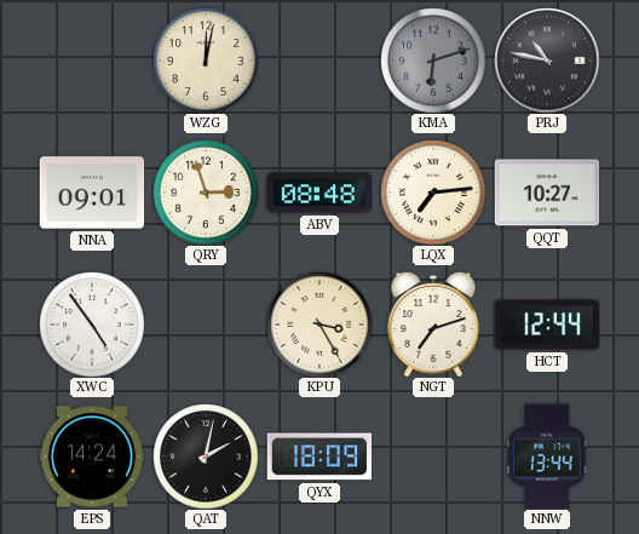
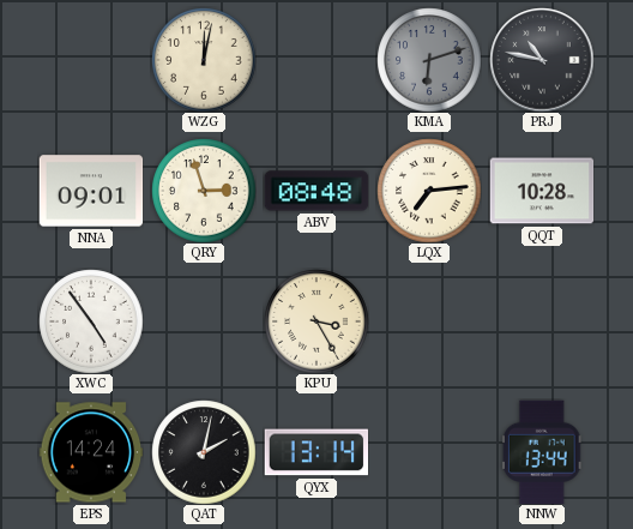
QQT: 10:27 -> 10:28
NGT: 7:12 -> none
HCT: 12:44 -> none
QYX: 18:09 -> 13:14
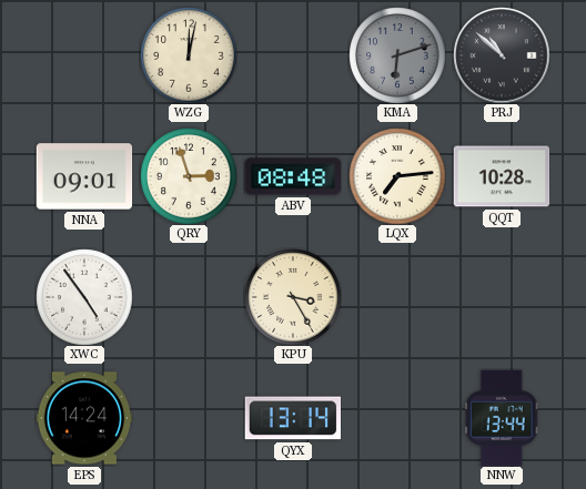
PRJ: 10:47 -> 10:52
QAT: 2:02 -> none
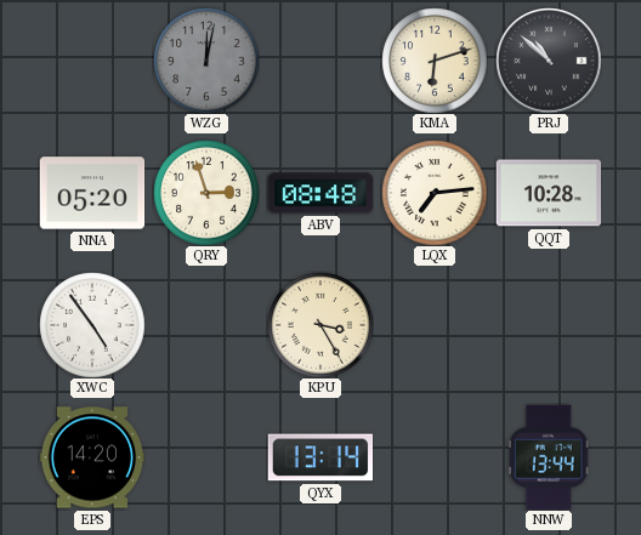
WZG dial: cream -> grey
KMA dial: grey -> cream
NNA: 09:01 -> 05:20
EPS: 14:24 -> 14:20
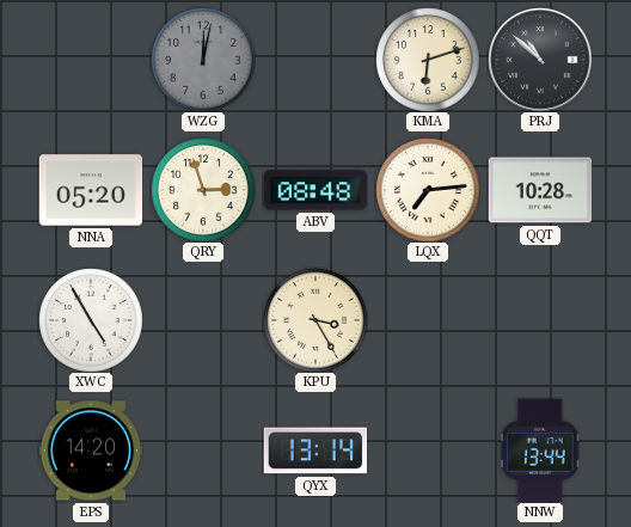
XWC: 4:54 -> 4:55
